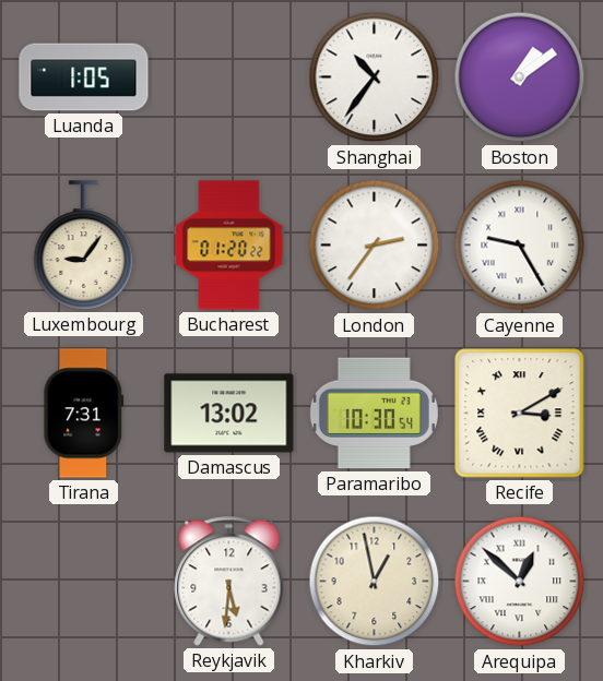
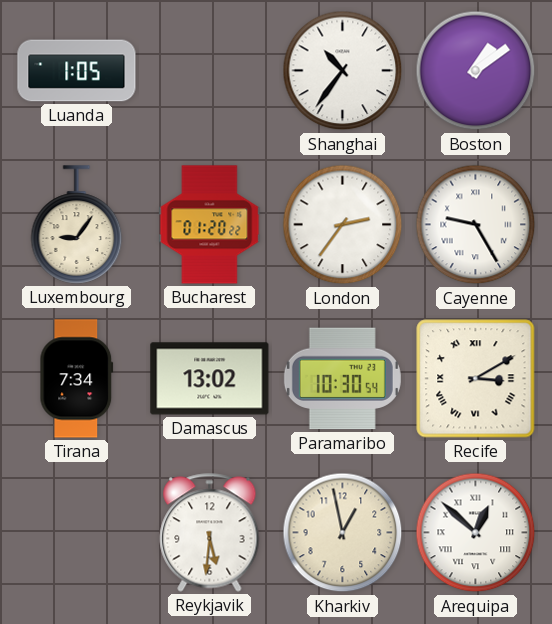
Tirana: 7:31 -> 7:34
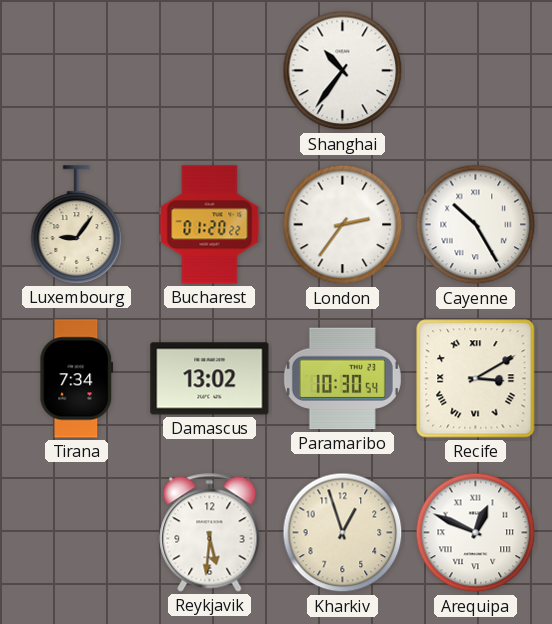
Luanda: 1:05 -> none
Boston: 1:09 -> none
Cayenne: 9:25 -> 10:25
Kharkiv: 12:58 -> 12:57
Arequipa: 12:52 -> 12:49
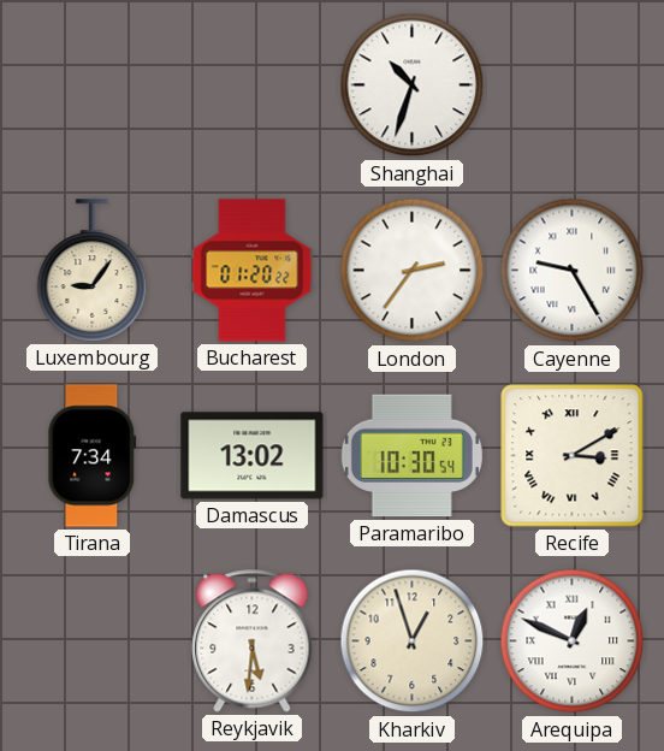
Shanghai: 10:36 -> 10:33
Cayenne: 10:25 -> 9:25
